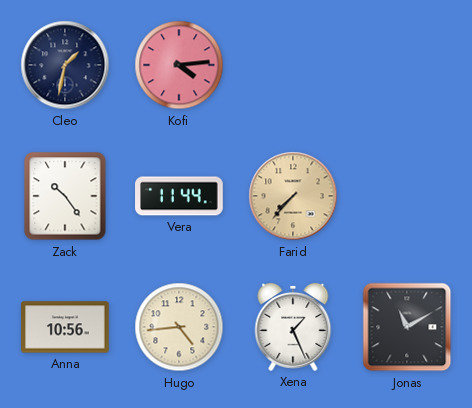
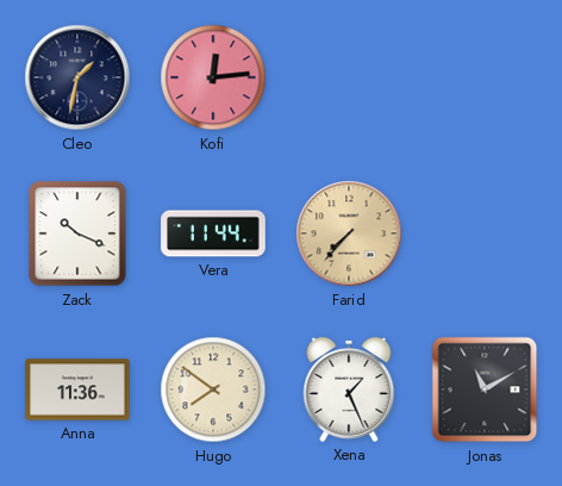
Kofi: 4:14 -> 12:14
Zack: 10:24 -> 10:19
Anna: 10:56 -> 11:36
Hugo: 4:44 -> 7:51
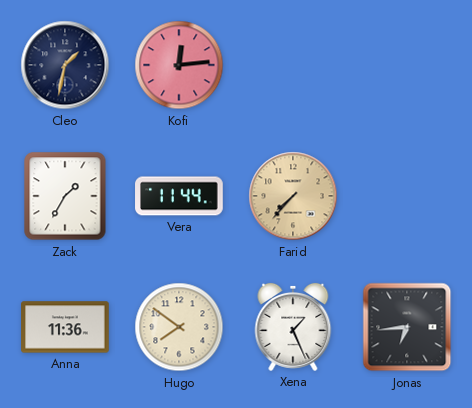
Zack: 10:19 -> 1:35
Jonas: 11:10 -> 6:44
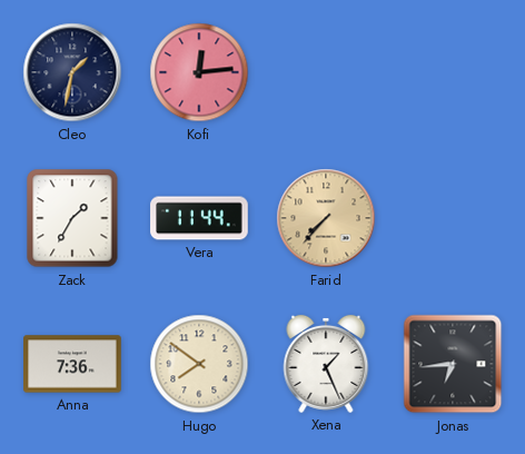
Anna: 11:36 -> 7:36
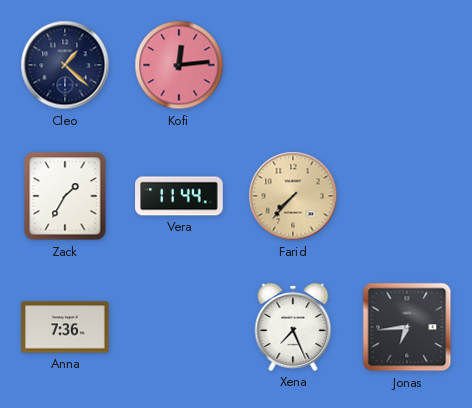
Cleo: 1:32 -> 1:22
Hugo: 7:51 -> none
Xena: 1:26 -> 7:26
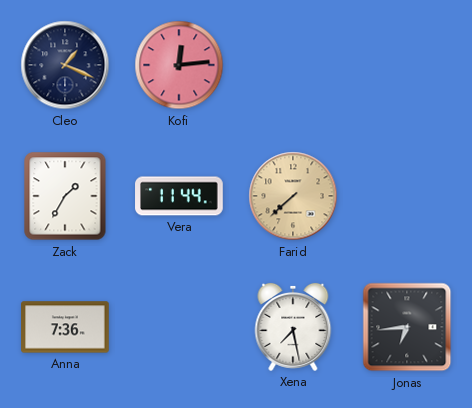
Cleo: 1:22 -> 1:19
Farid: 7:37 -> 7:38
Xena: 7:26 -> 7:28
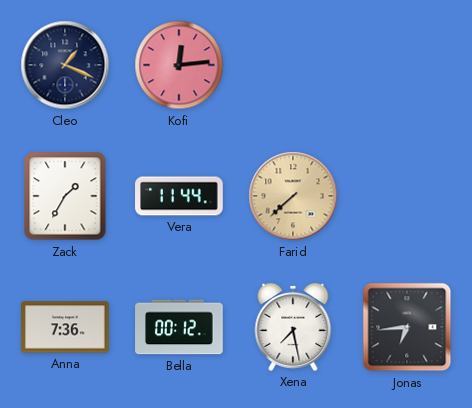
Bella: none -> 00:12
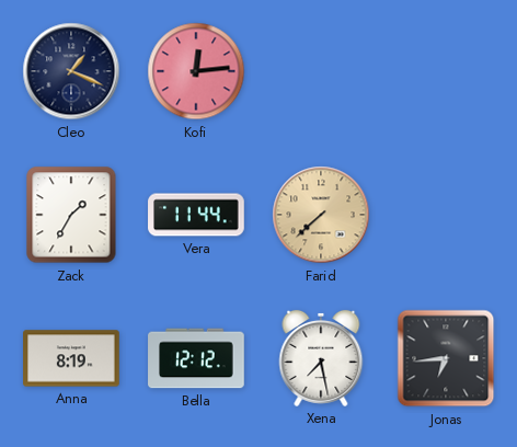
Anna: 7:36 -> 8:19
Bella: 00:12 -> 12:12
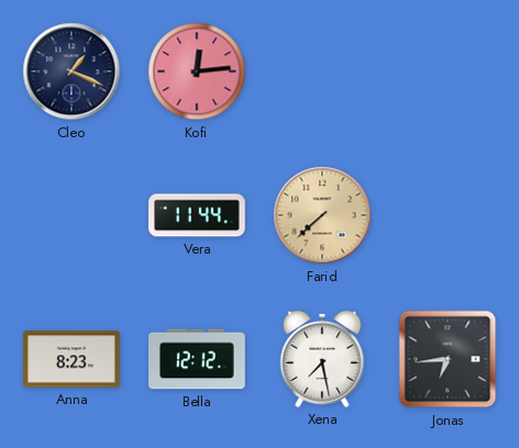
Zack: 1:35 -> none
Anna: 8:19 -> 8:23
